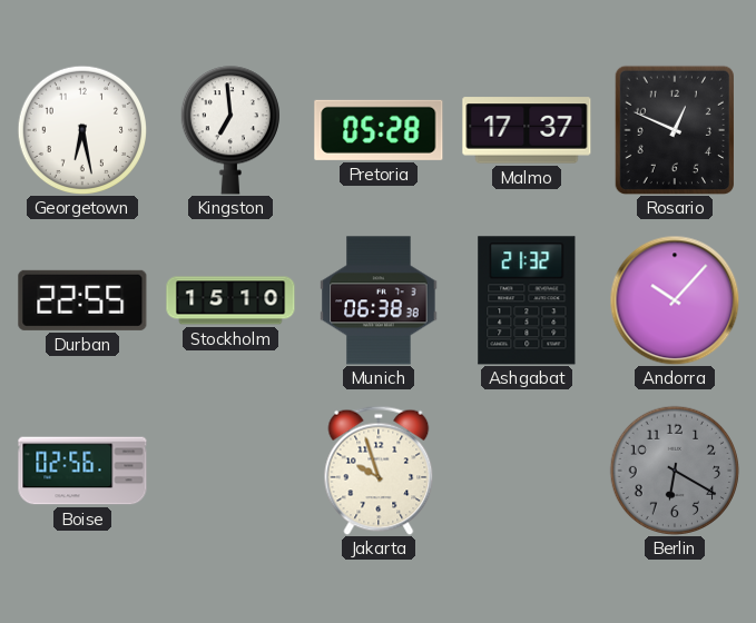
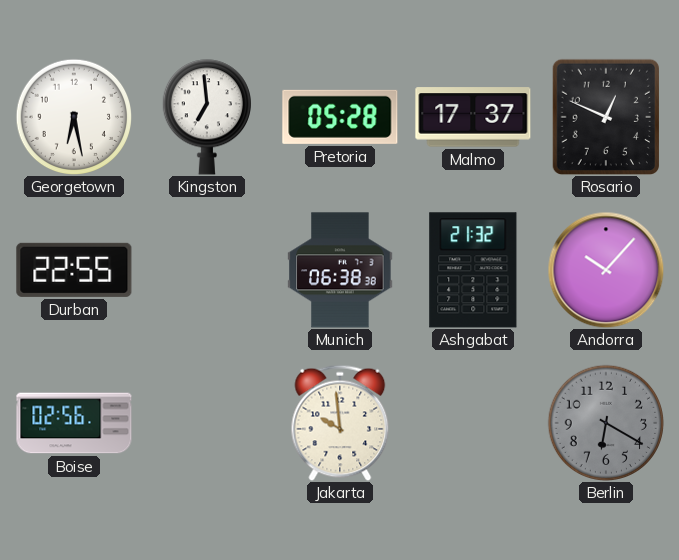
Stockholm: 15:10 -> none
Jakarta: 9:57 -> 9:59
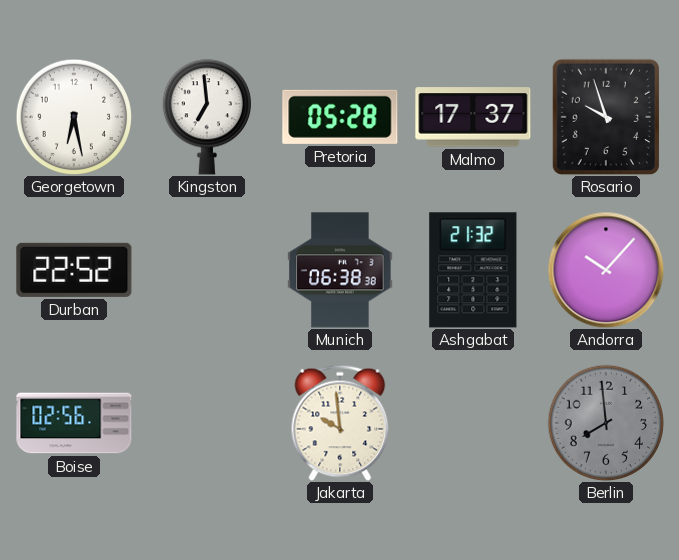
Rosario: 12:49 -> 9:57
Durban: 22:55 -> 22:52
Berlin: 6:20 -> 7:59
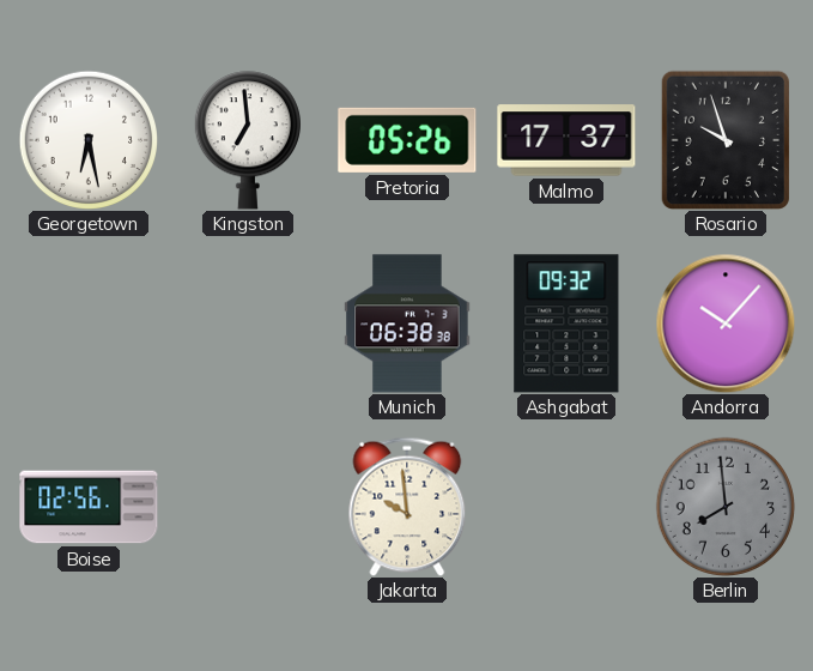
Pretoria: 05:28 -> 05:26
Durban: 22:52 -> none
Ashgabat: 21:32 -> 09:32
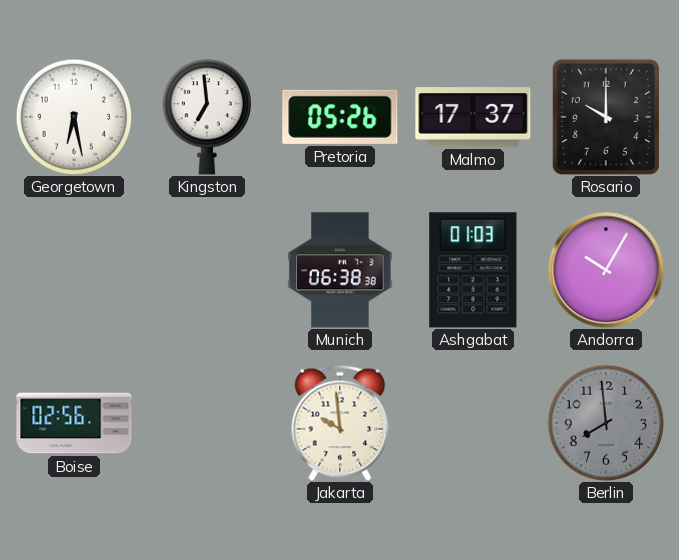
Rosario: 9:57 -> 10:00
Ashgabat: 09:32 -> 01:03
Andorra: 10:07 -> 10:05
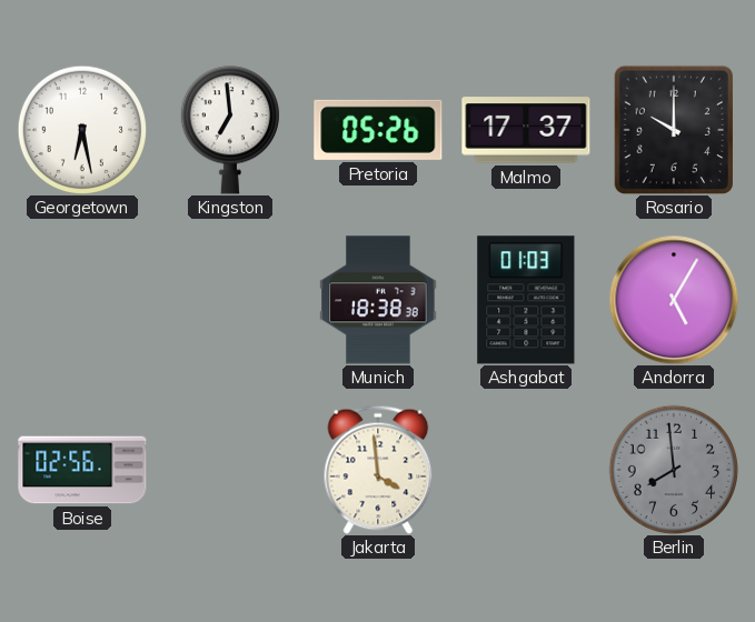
Munich: 06:38 -> 18:38
Andorra: 10:05 -> 5:05
Jakarta: 9:59 -> 3:59
